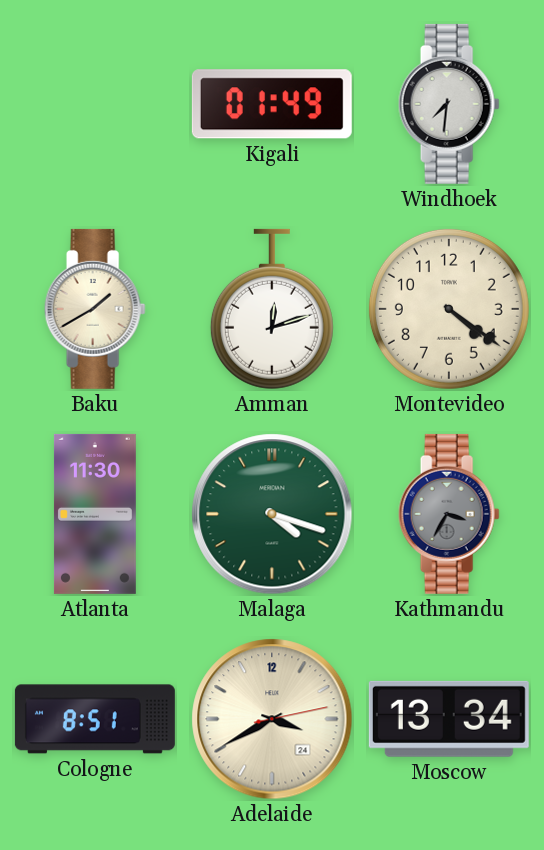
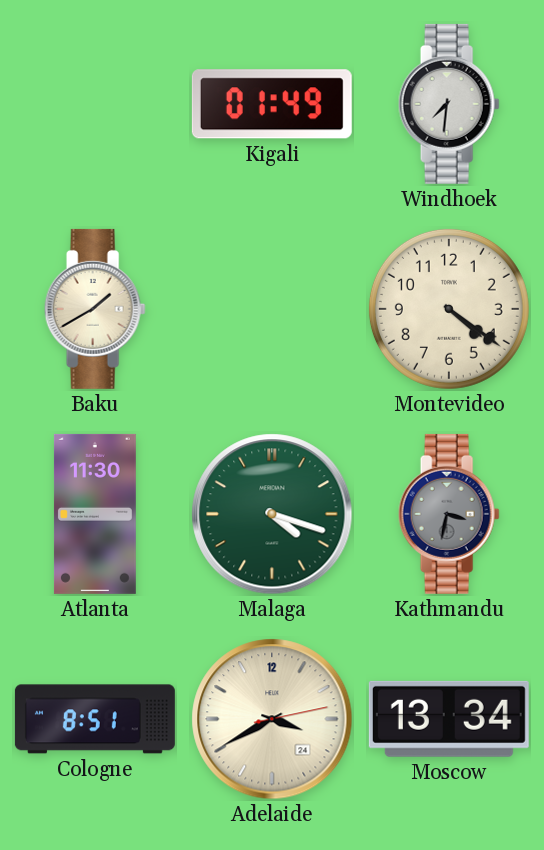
Amman: 12:12 -> none
Kathmandu: 3:35 -> 3:32
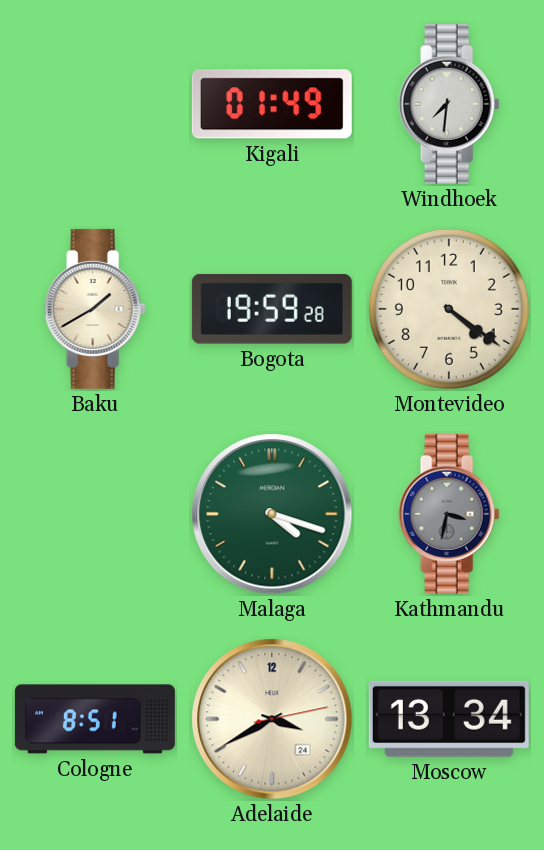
Bogota: none -> 19:59
Atlanta: 11:30 -> none
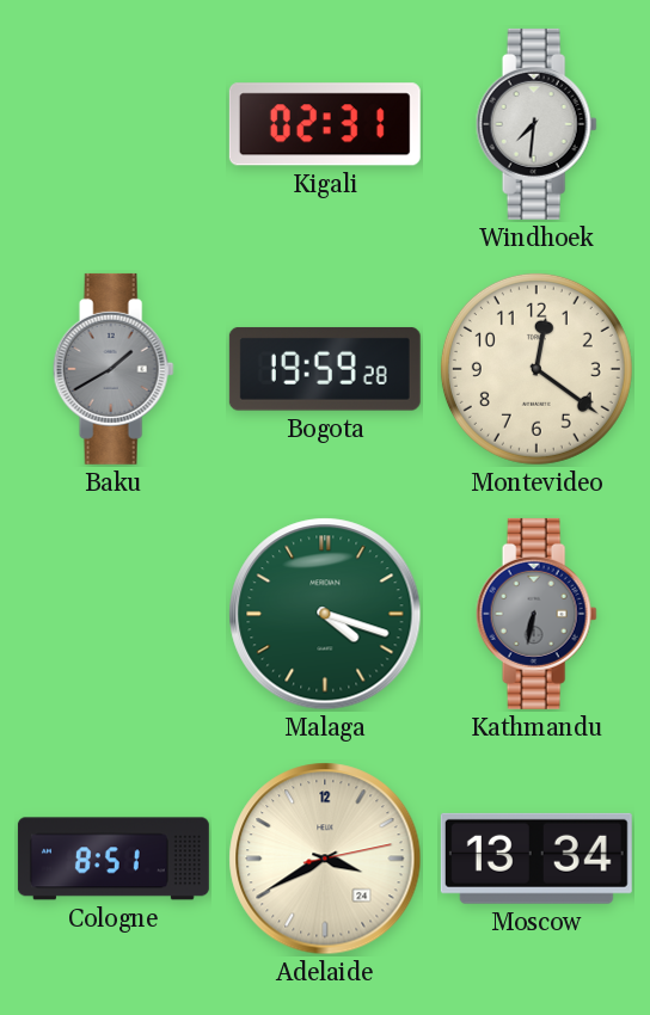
Kigali: 01:49 -> 02:31
Baku dial: cream -> grey
Montevideo: 4:21 -> 12:21
Kathmandu: 3:32 -> 6:32
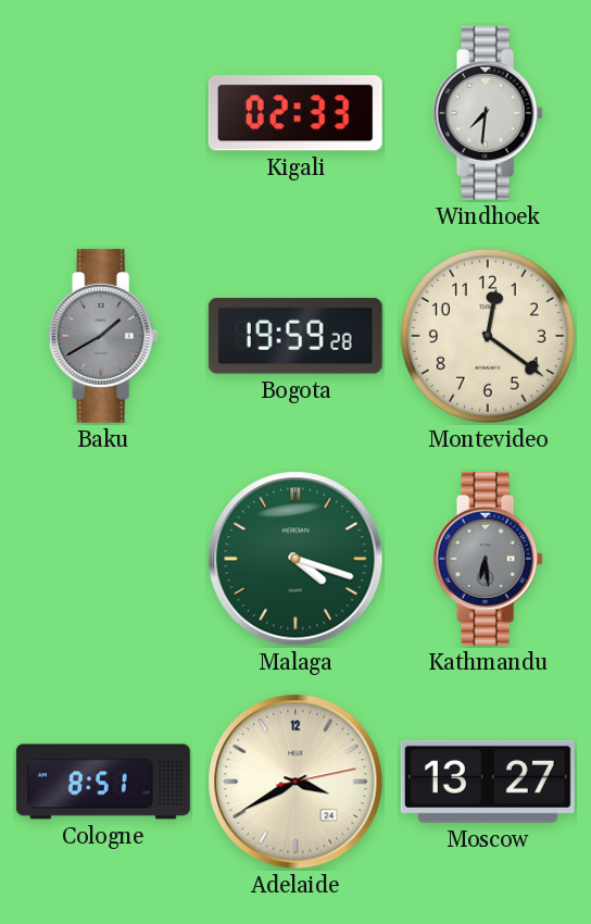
Kigali: 02:31 -> 02:33
Kathmandu: 6:32 -> 6:29
Moscow: 13:34 -> 13:27
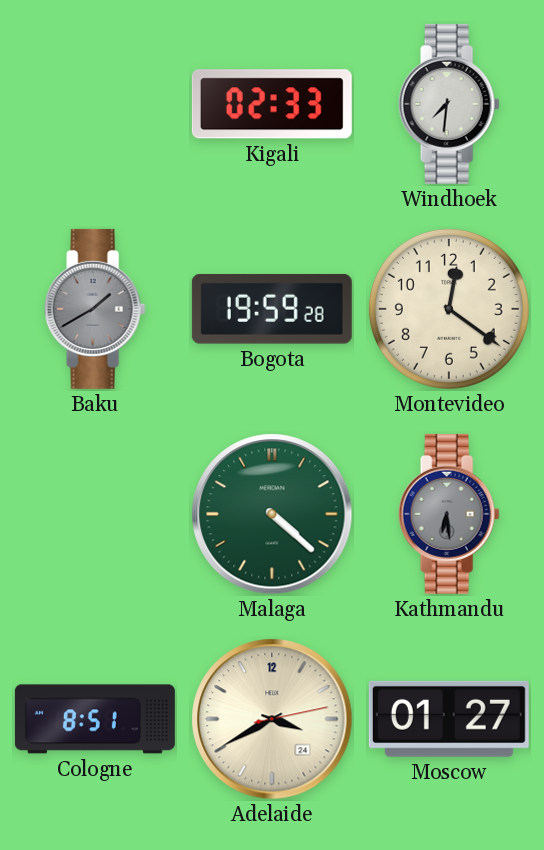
Malaga: 4:18 -> 4:22
Moscow: 13:27 -> 01:27
